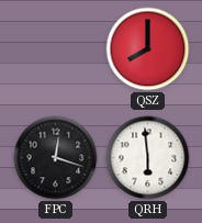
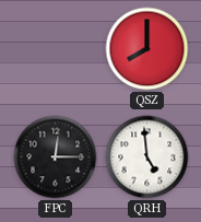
FPC: 12:18 -> 12:15
QRH: 5:59 -> 4:59
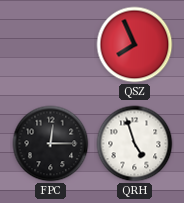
QSZ: 8:00 -> 7:56
QRH: 4:59 -> 4:57
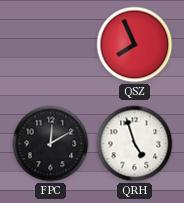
FPC: 12:15 -> 12:10
